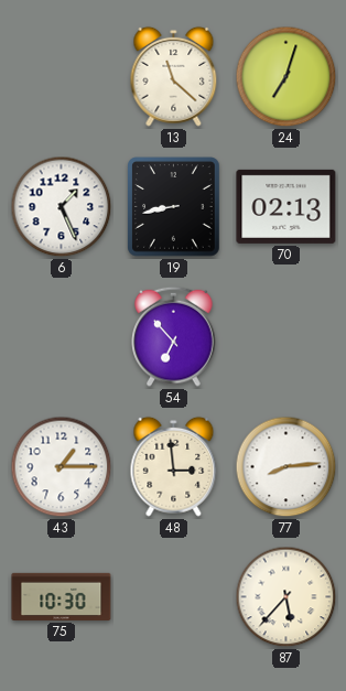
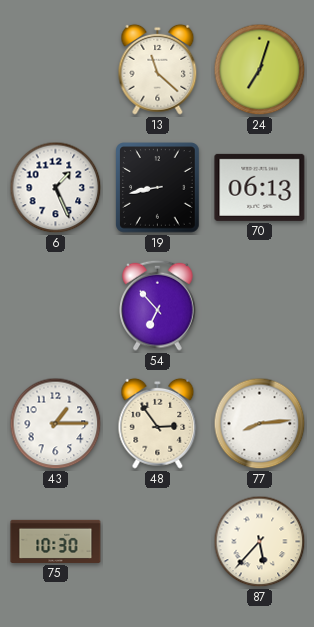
70: 02:13 -> 06:13
48: 2:59 -> 2:54
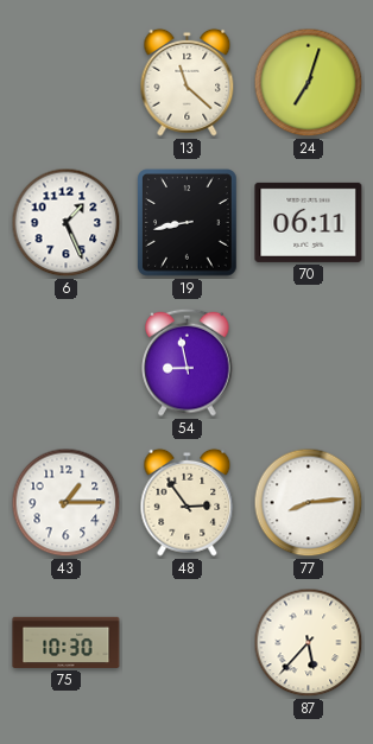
70: 06:13 -> 06:11
54: 6:53 -> 8:58
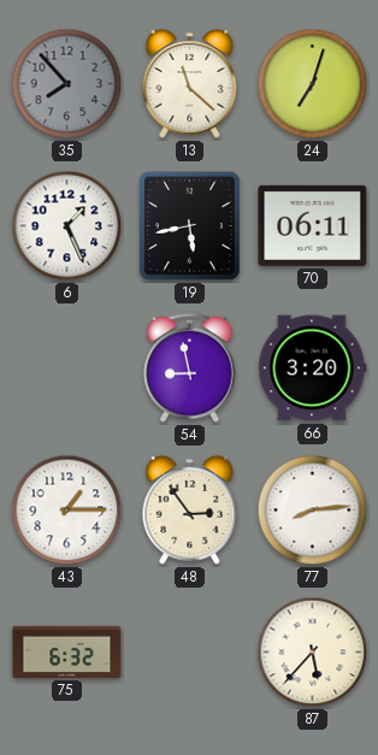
35: none -> 7:53
19: 8:43 -> 5:43
66: none -> 3:20
75: 10:30 -> 6:32
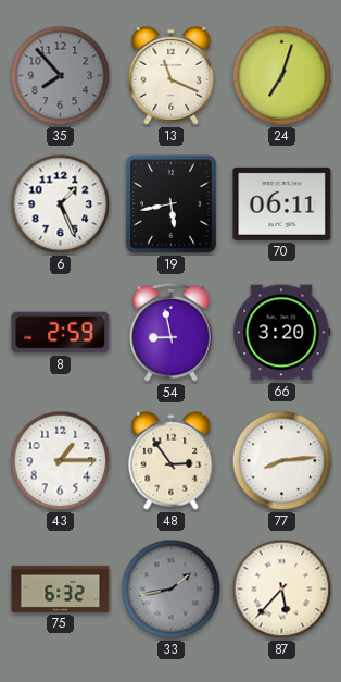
13: 11:22 -> 11:19
8: none -> 2:59
33: none -> 1:43
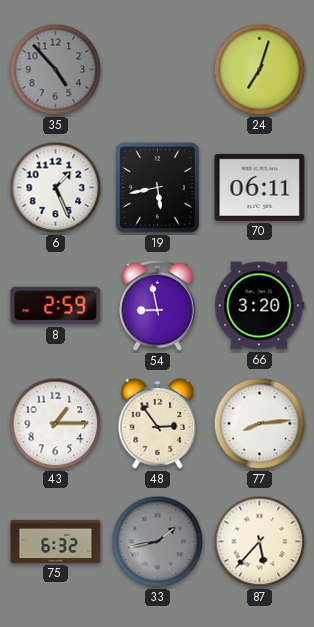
35: 7:53 -> 4:53
13: 11:19 -> none
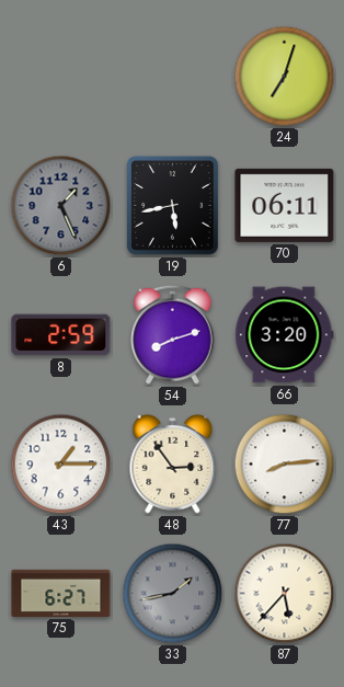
35: 4:53 -> none
6 dial: white -> grey
54: 8:58 -> 8:12
75: 6:32 -> 6:27
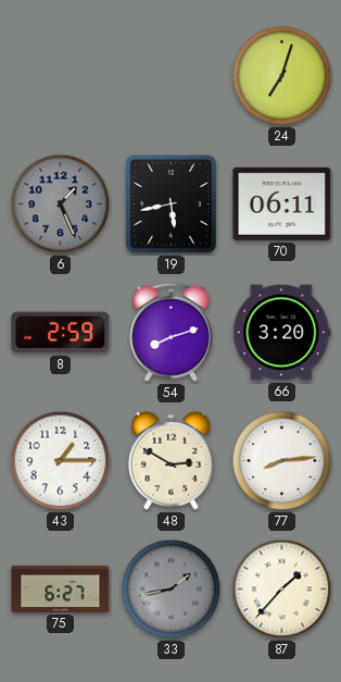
48: 2:54 -> 2:50
87: 5:37 -> 1:37
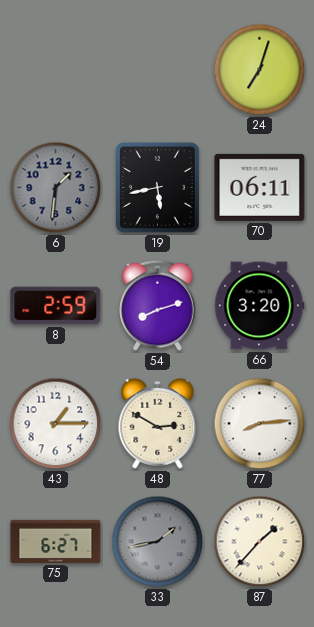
6: 1:26 -> 1:31
